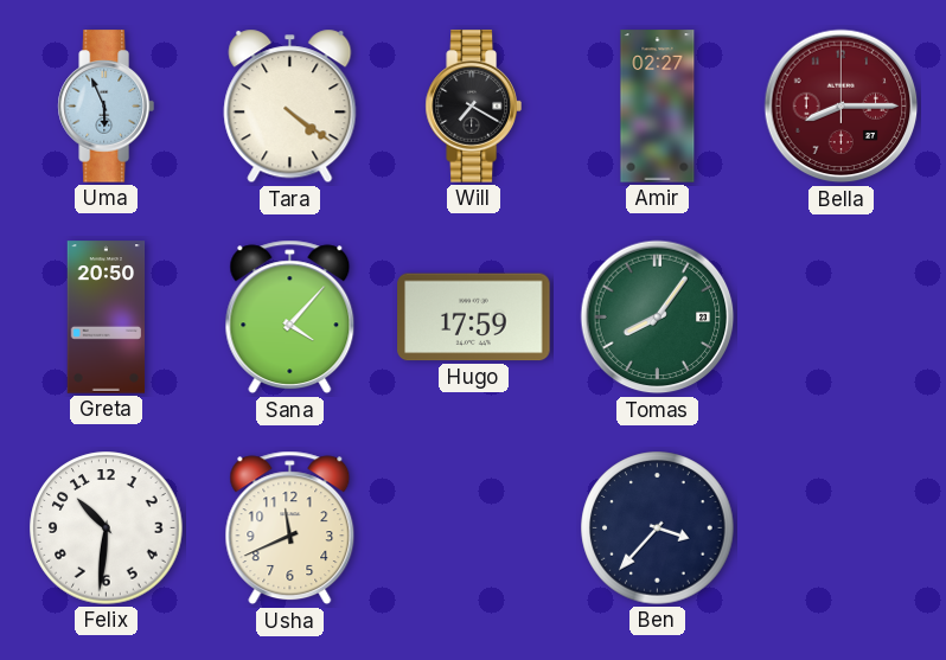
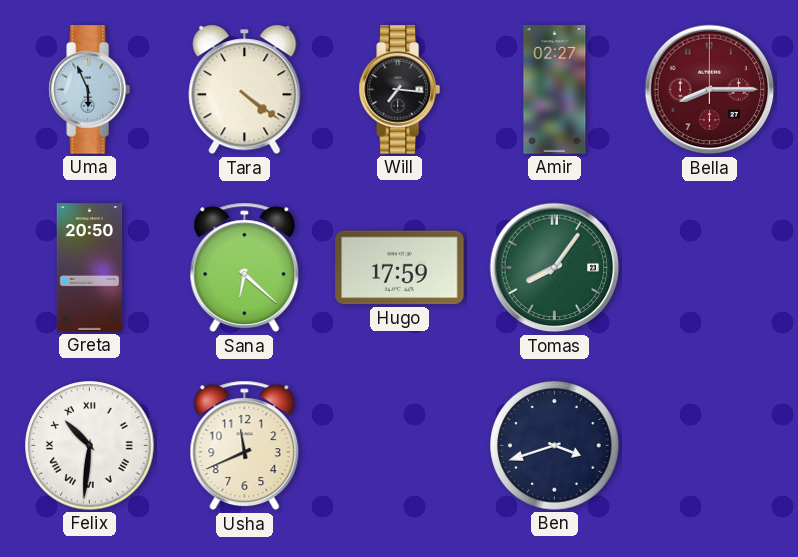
Will: 7:20 -> 7:16
Sana: 4:07 -> 6:22
Felix numerals: Arabic -> Roman
Ben: 3:37 -> 3:42
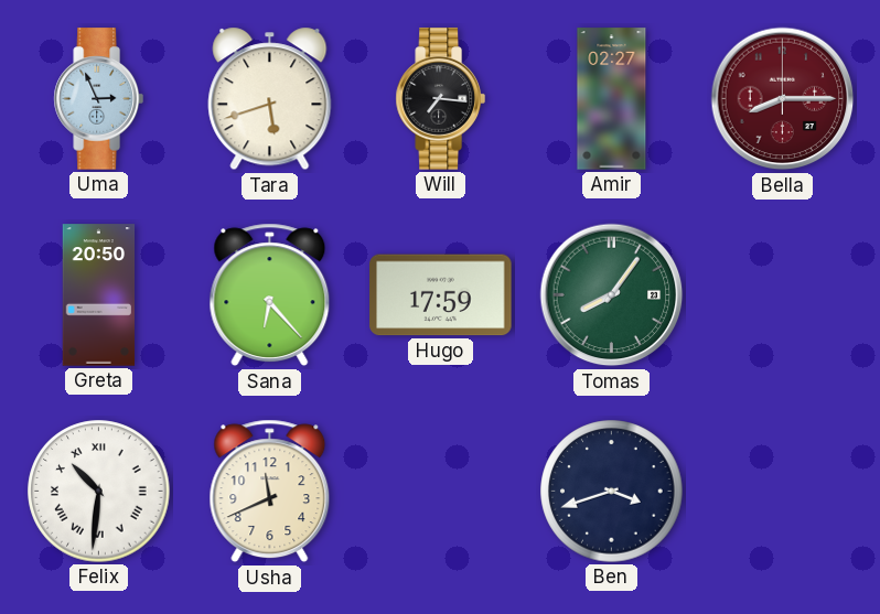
Uma: 5:56 -> 2:56
Tara: 4:21 -> 5:42
Sana: 6:22 -> 6:23
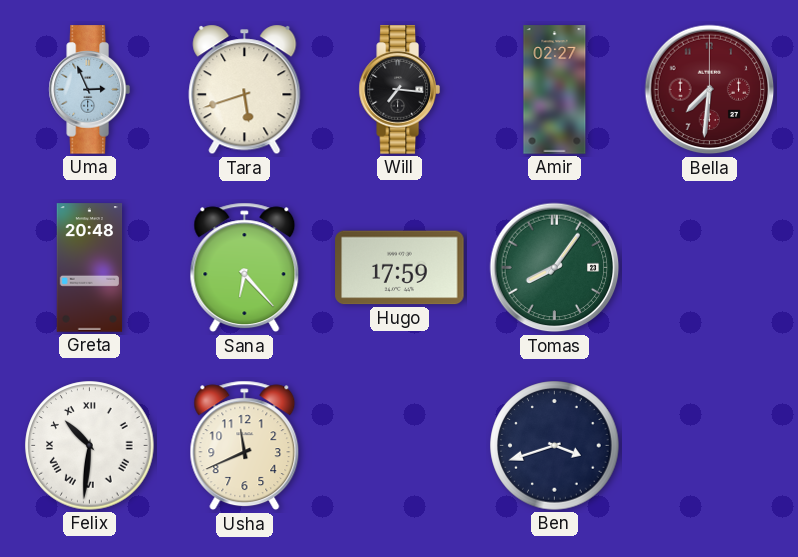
Bella: 8:15 -> 7:31
Greta: 20:50 -> 20:48
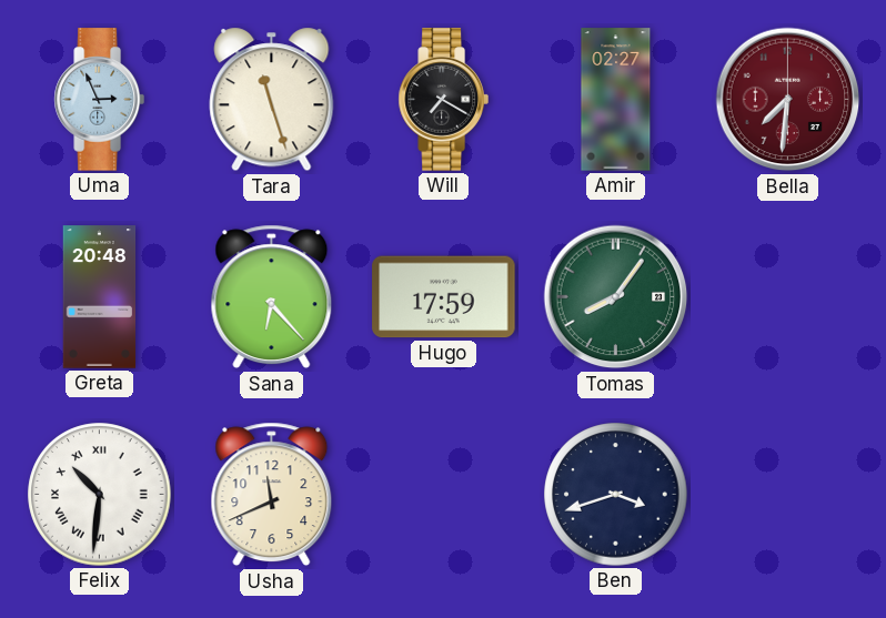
Tara: 5:42 -> 11:27
Will: 7:16 -> 7:20
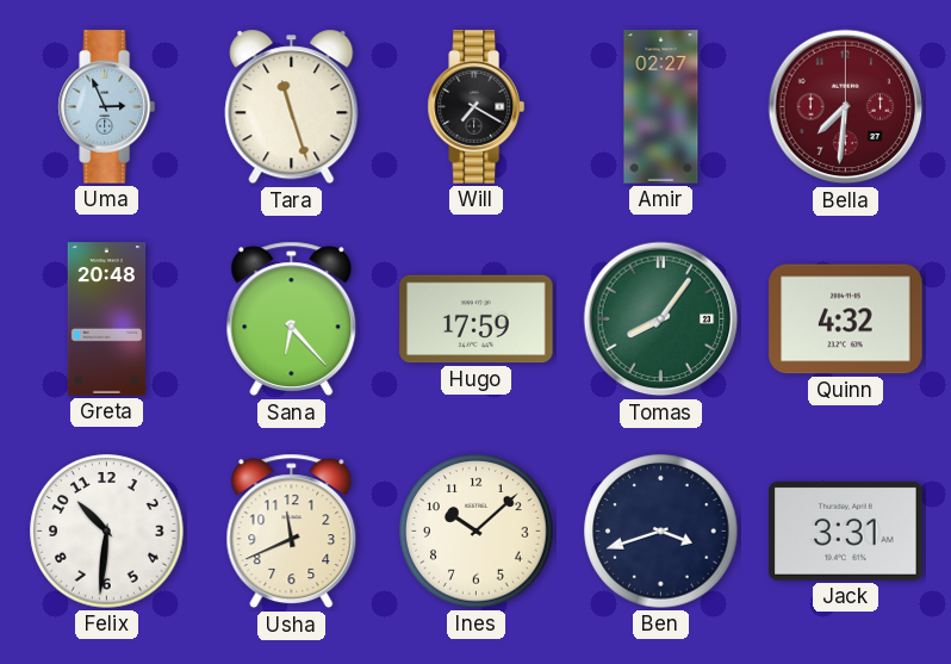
Quinn: none -> 4:32
Felix numerals: Roman -> Arabic
Ines: none -> 10:08
Jack: none -> 3:31
